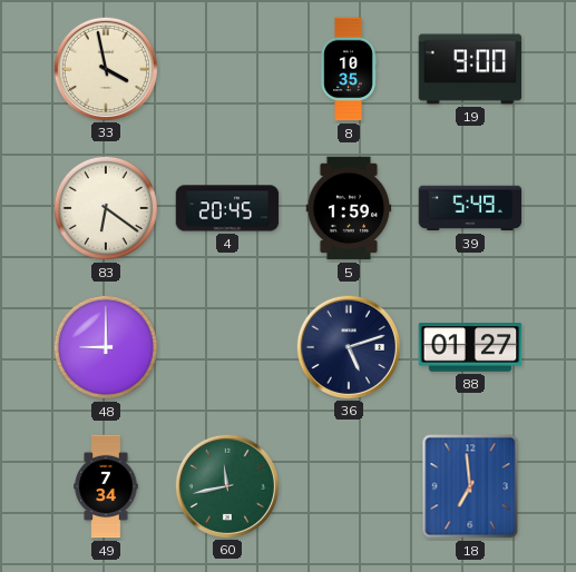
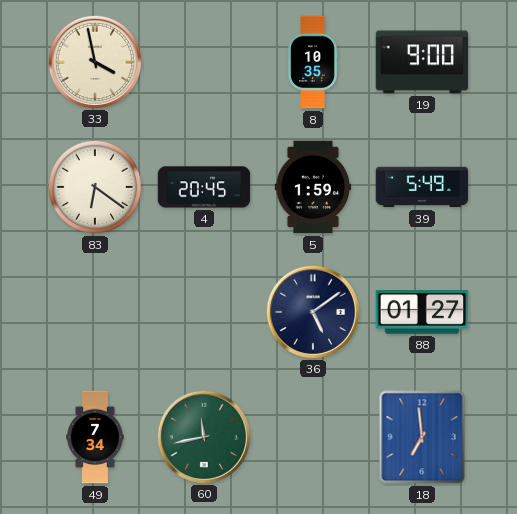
48: 9:00 -> none
36: 5:12 -> 5:09
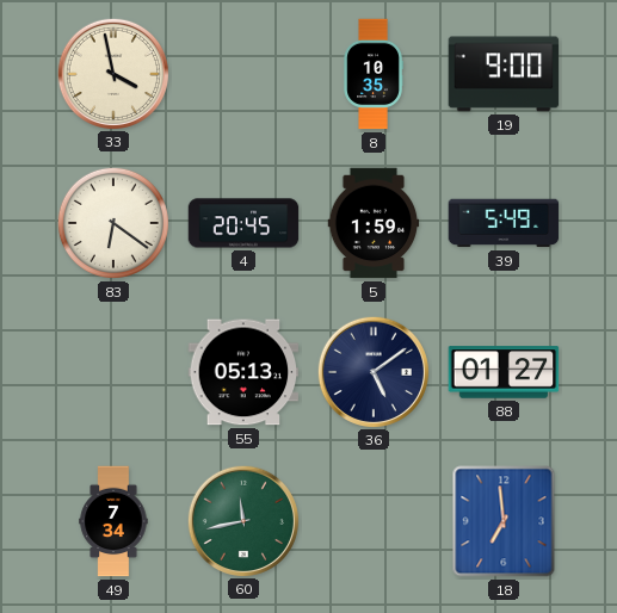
55: none -> 05:13
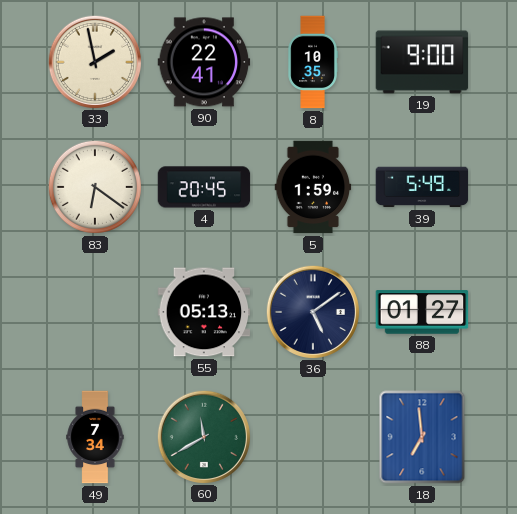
33: 3:58 -> 1:58
90: none -> 22:41
60: 11:43 -> 11:40
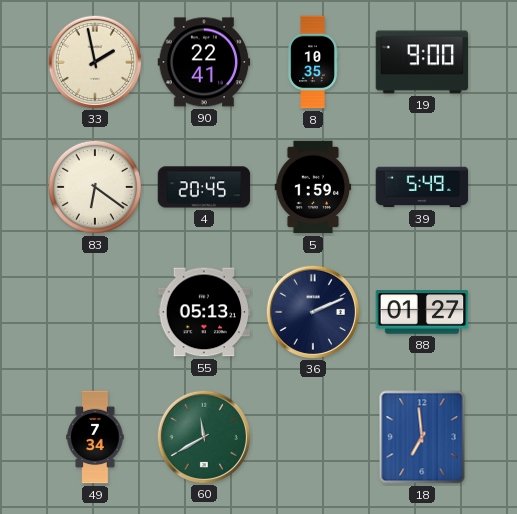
36: 5:09 -> 2:11
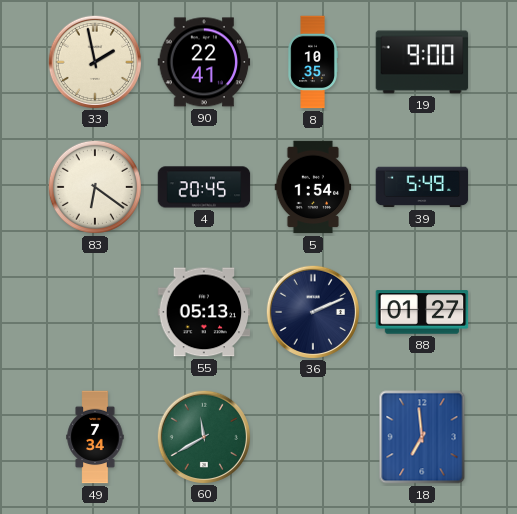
5: 1:59 -> 1:54
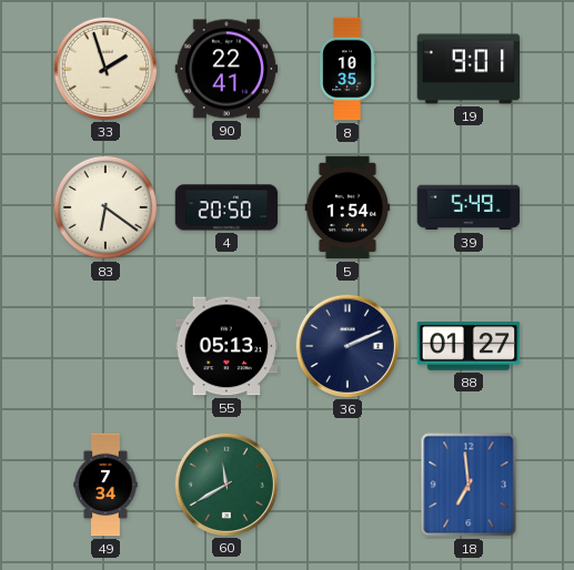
33: 1:58 -> 1:57
19: 9:00 -> 9:01
4: 20:45 -> 20:50
